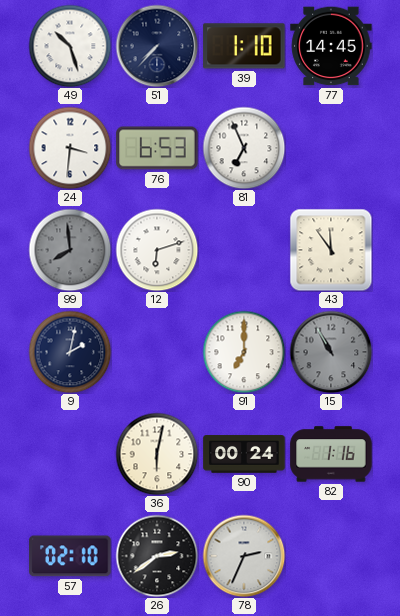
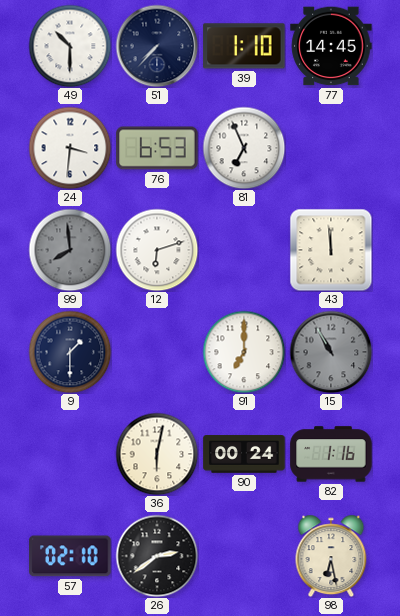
49: 10:27 -> 10:30
43: 11:54 -> 11:59
9: 2:02 -> 1:30
78: 2:34 -> none
98: none -> 6:28
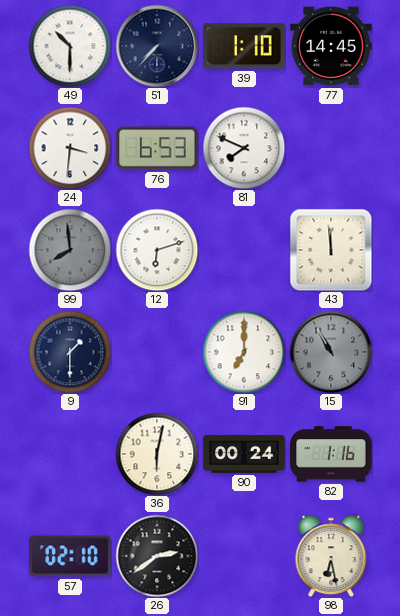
81: 6:56 -> 7:49
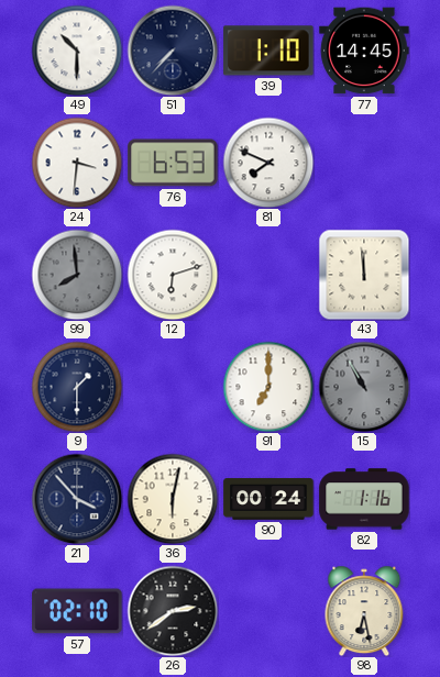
21: none -> 3:53
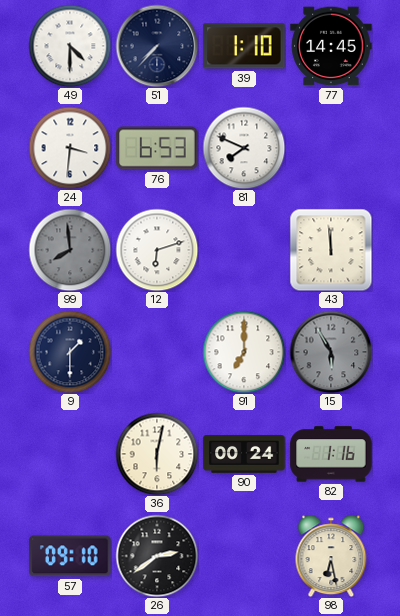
49: 10:30 -> 4:30
15: 10:55 -> 5:55
21: 3:53 -> none
57: 02:10 -> 09:10
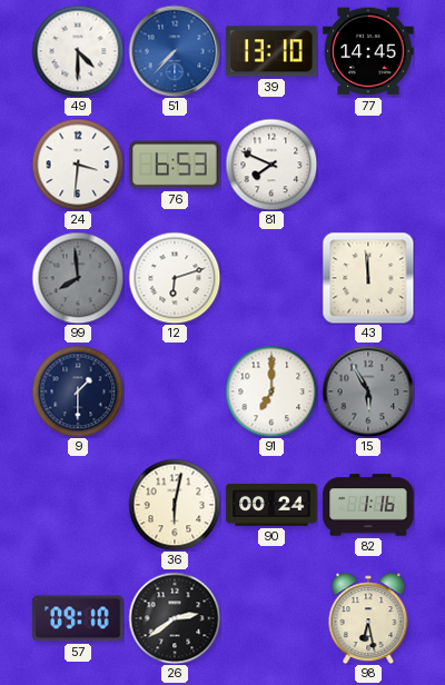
51 dial: navy -> blue
39: 1:10 -> 13:10
